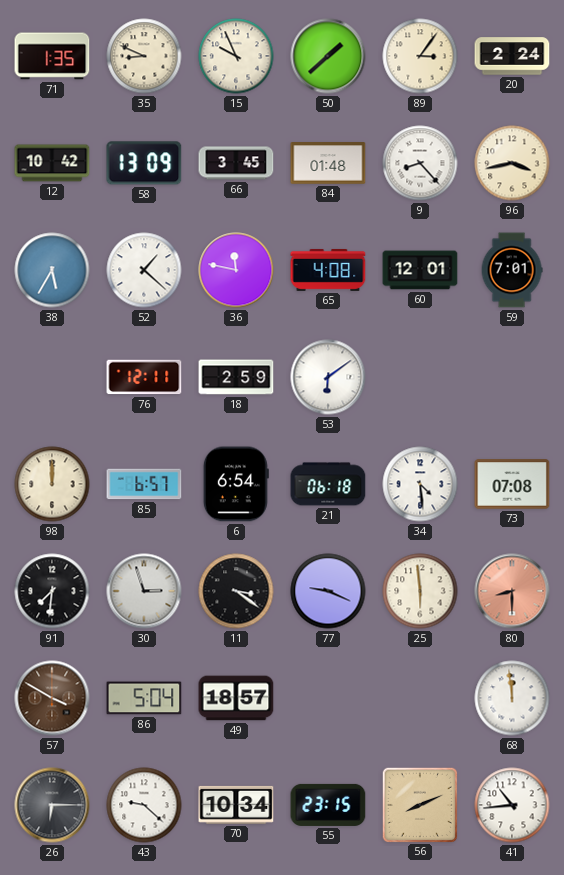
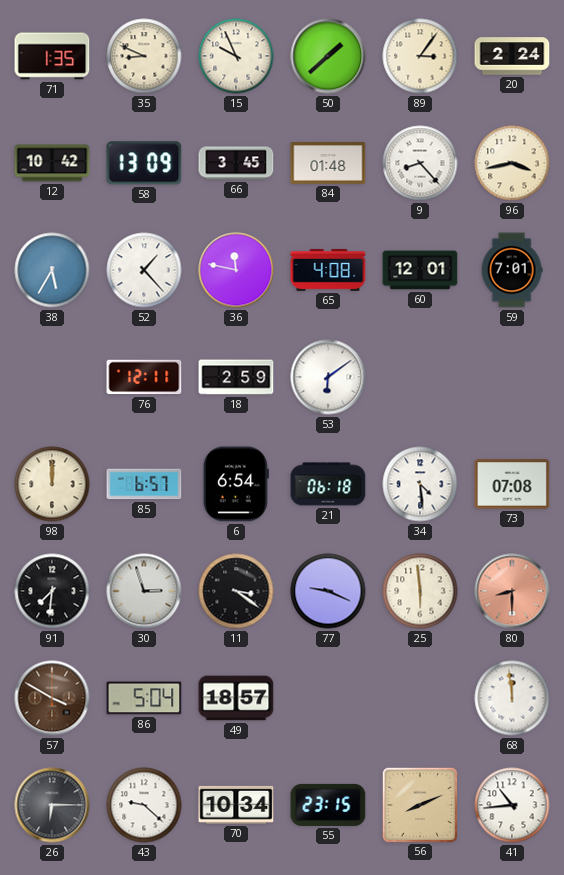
52: 1:22 -> 1:23
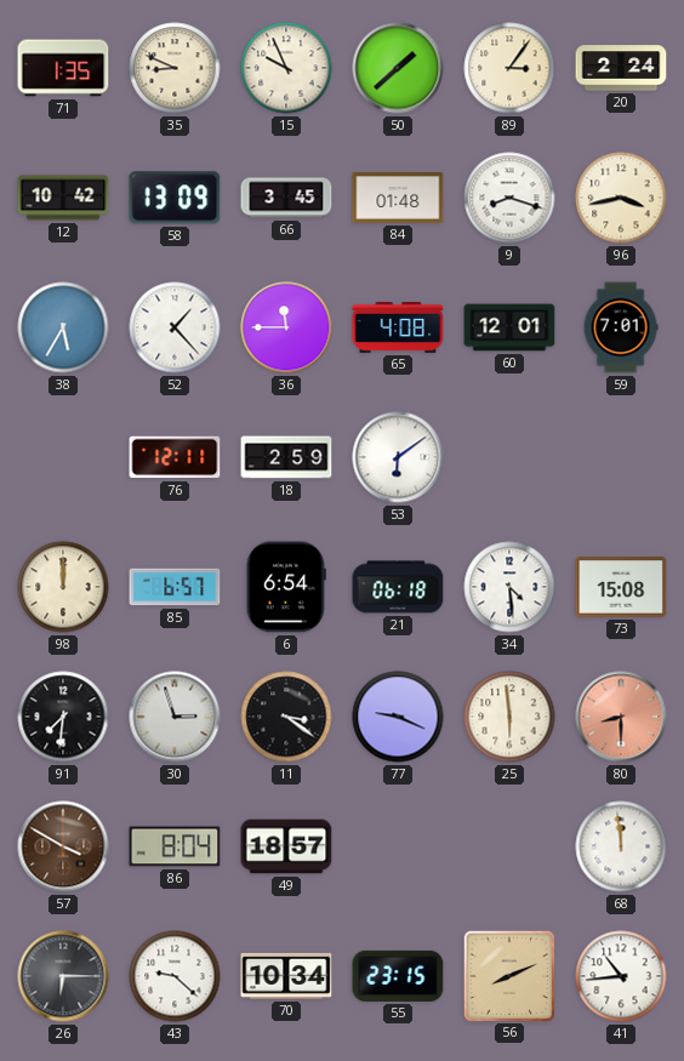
9: 8:23 -> 8:18
36: 11:47 -> 11:45
73: 07:08 -> 15:08
86: 5:04 -> 8:04
